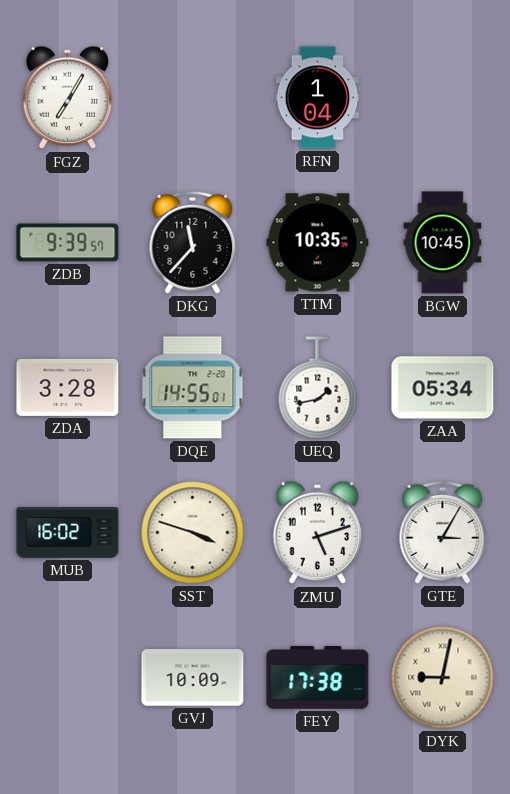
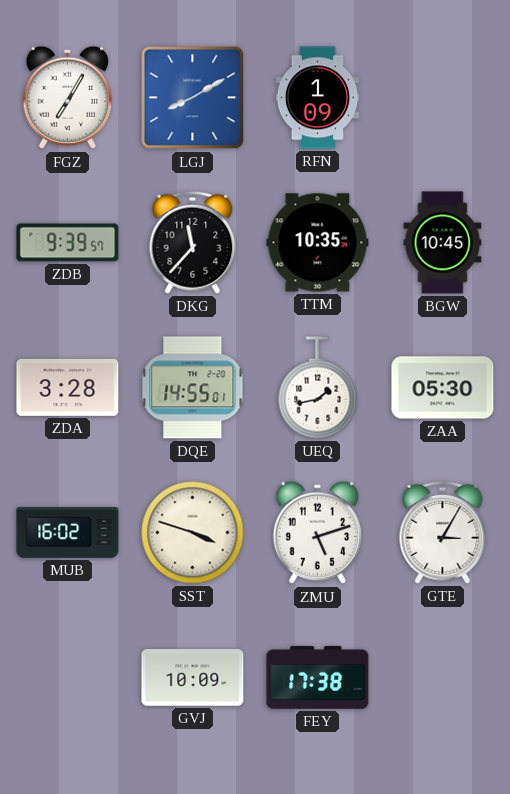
LGJ: none -> 8:10
RFN: 1:04 -> 1:09
ZAA: 05:34 -> 05:30
DYK: 9:02 -> none
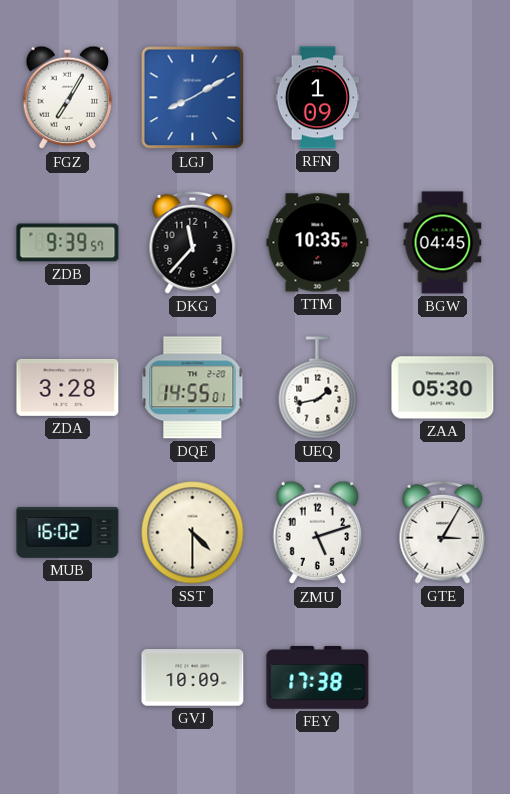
BGW: 10:45 -> 04:45
SST: 3:48 -> 4:30
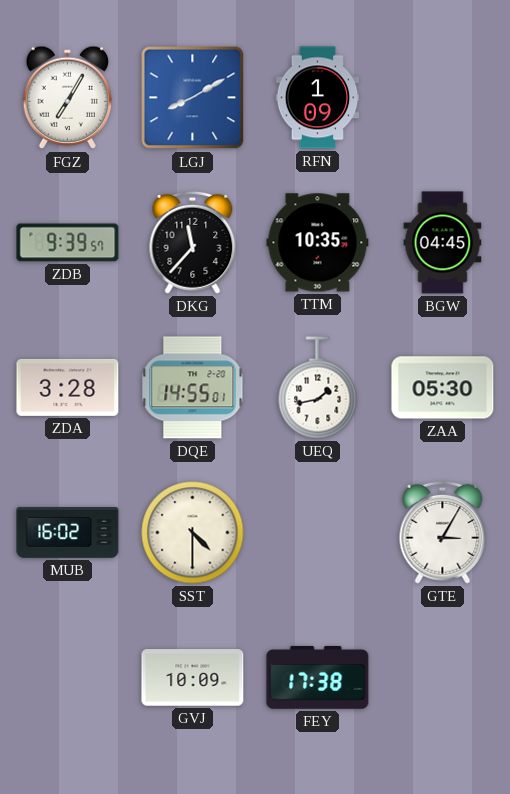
ZMU: 5:12 -> none
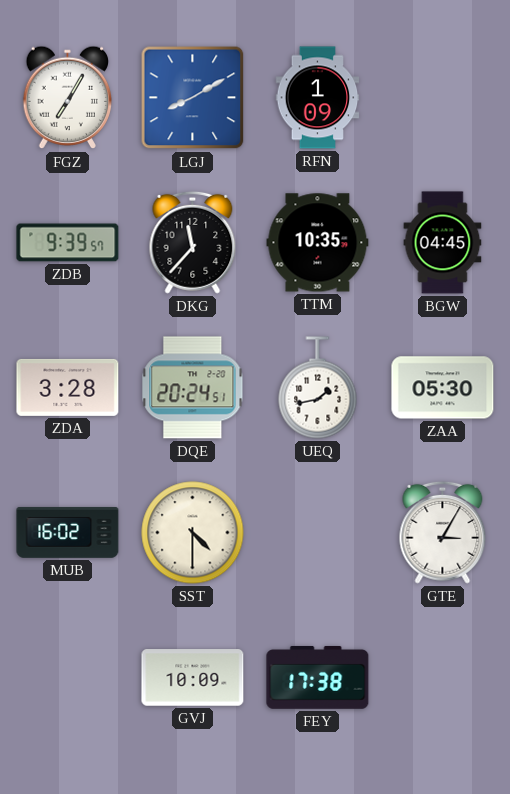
DQE: 14:55 -> 20:24
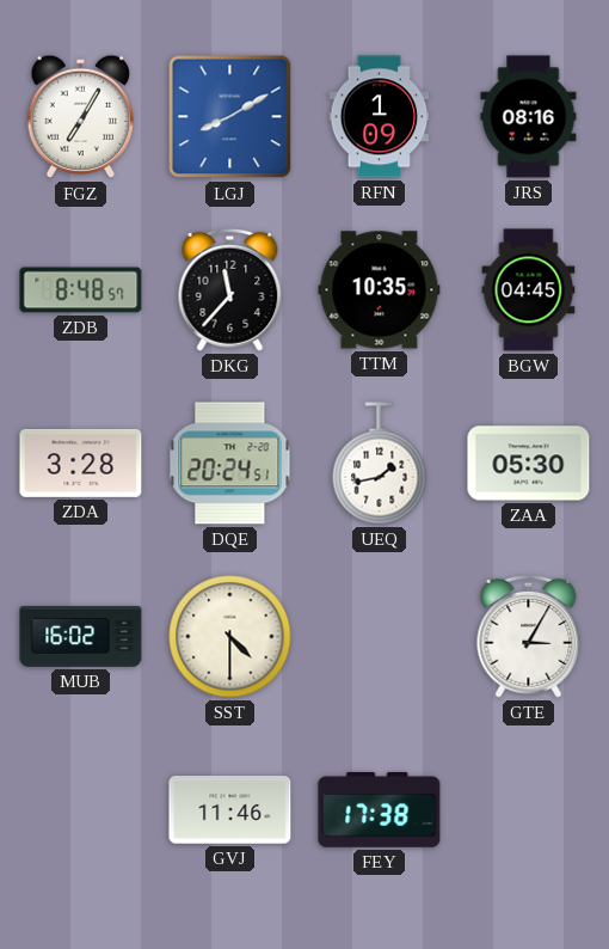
JRS: none -> 08:16
ZDB: 9:39 -> 8:48
GVJ: 10:09 -> 11:46
